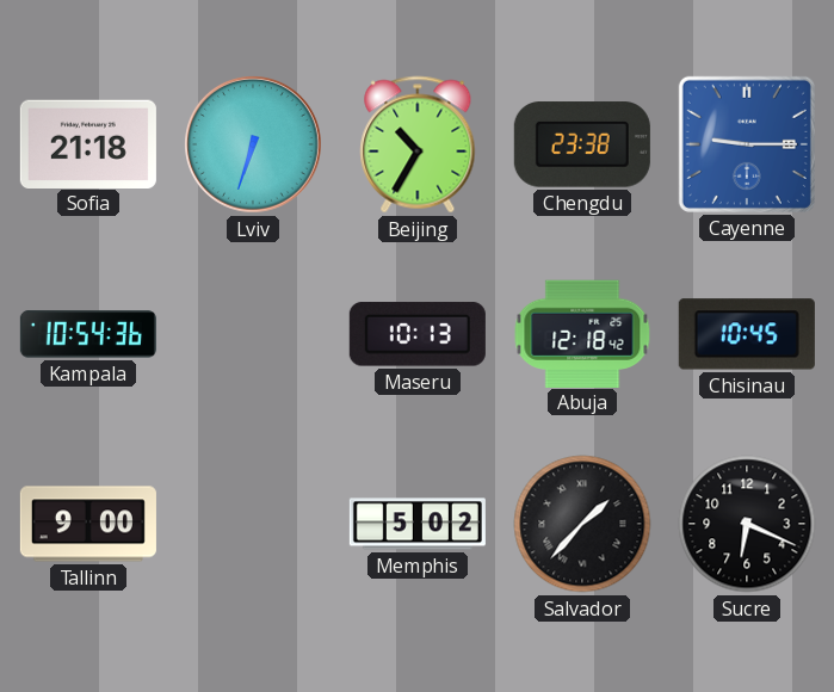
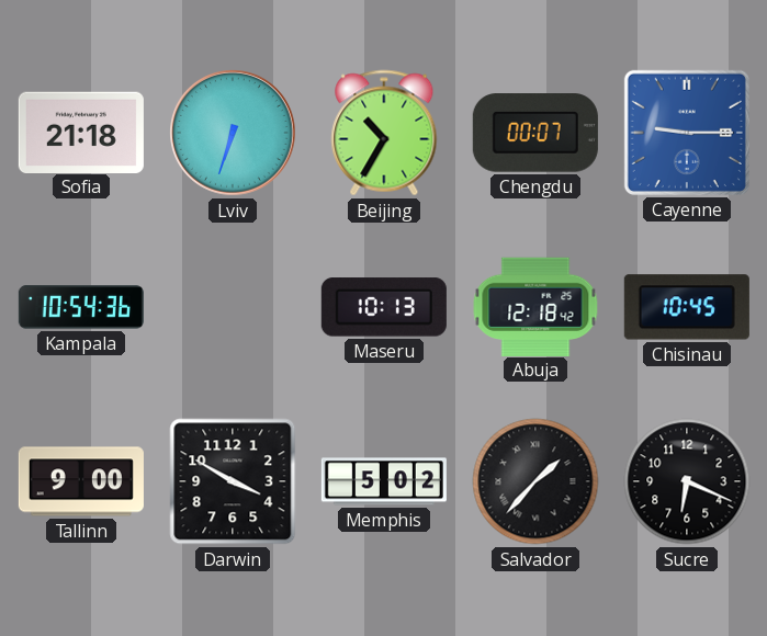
Chengdu: 23:38 -> 00:07
Darwin: none -> 3:50
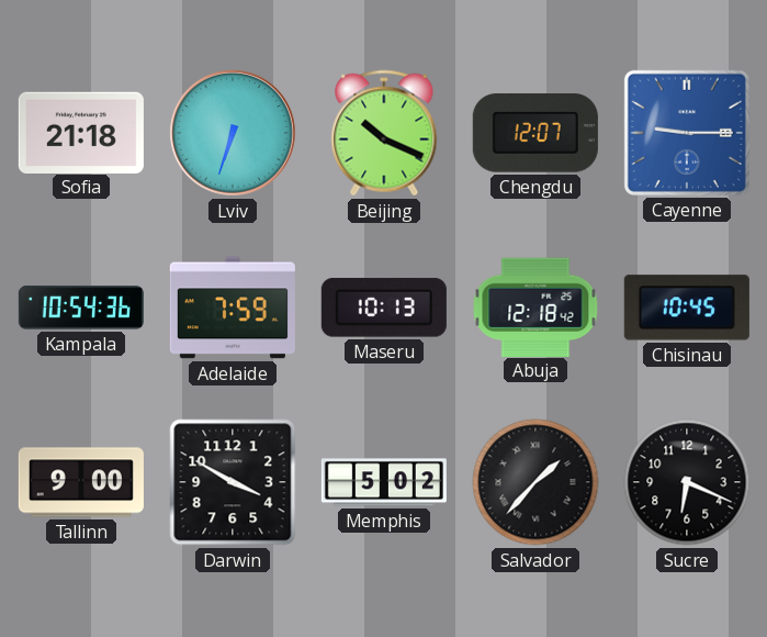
Beijing: 10:35 -> 10:19
Chengdu: 00:07 -> 12:07
Adelaide: none -> 7:59
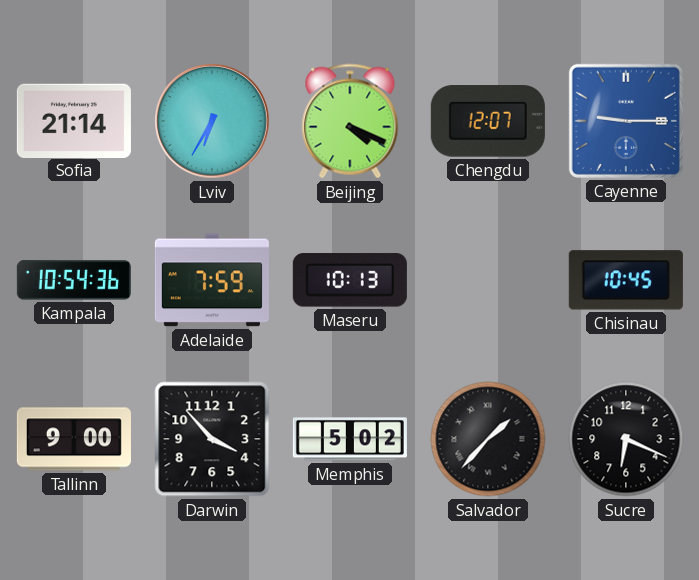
Sofia: 21:18 -> 21:14
Lviv: 6:33 -> 6:35
Beijing: 10:19 -> 4:19
Abuja: 12:18 -> none
Darwin: 3:50 -> 3:53
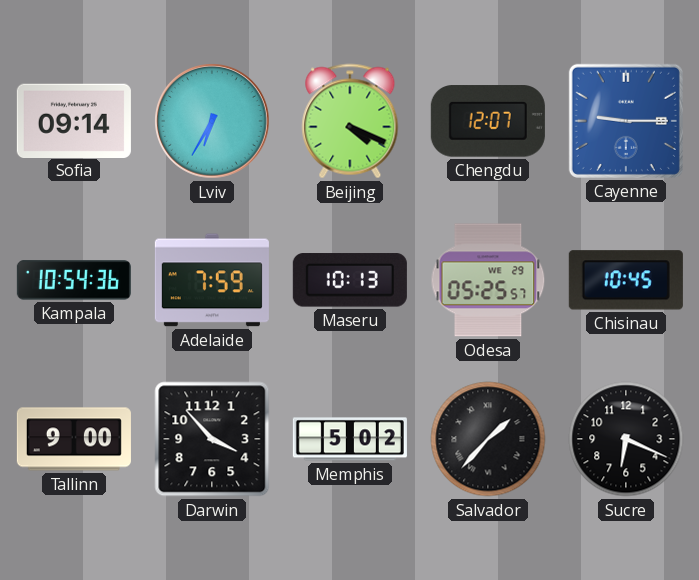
Sofia: 21:14 -> 09:14
Odesa: none -> 05:25
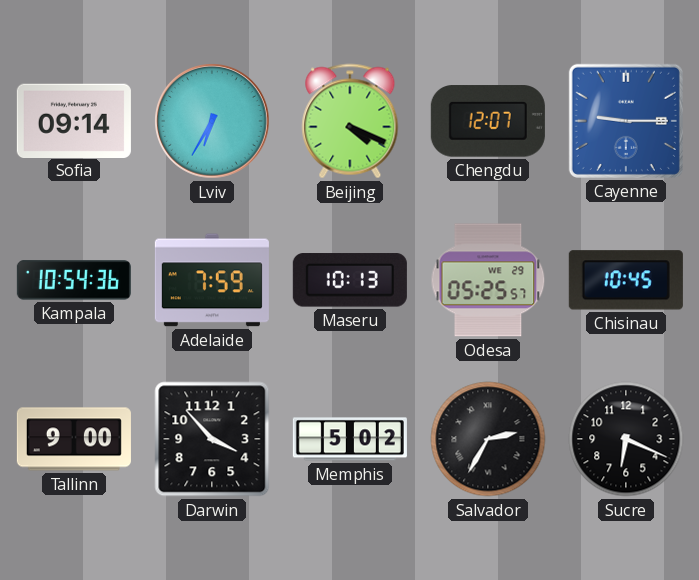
Salvador: 1:37 -> 2:35
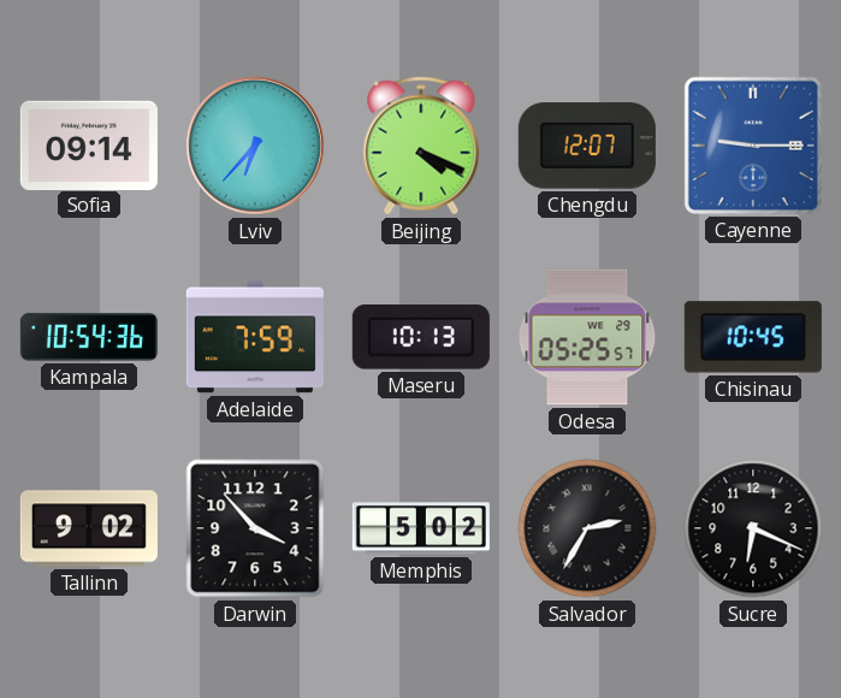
Lviv: 6:35 -> 6:37
Tallinn: 9:00 -> 9:02
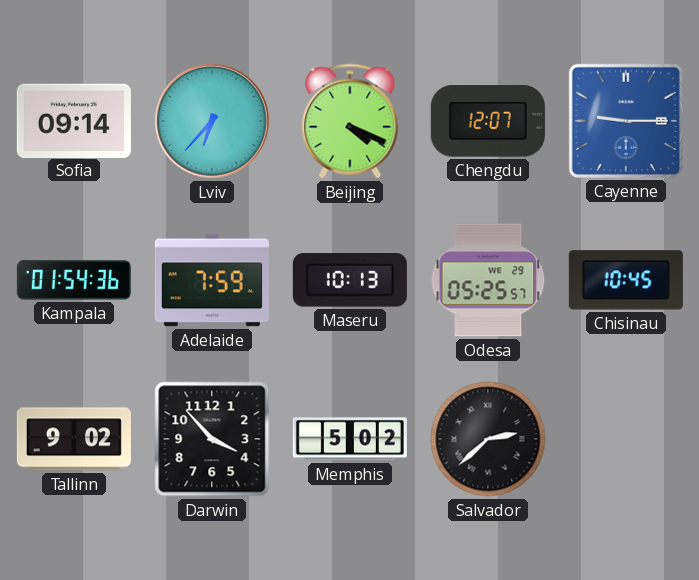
Kampala: 10:54 -> 01:54
Salvador: 2:35 -> 2:38
Sucre: 6:19 -> none
